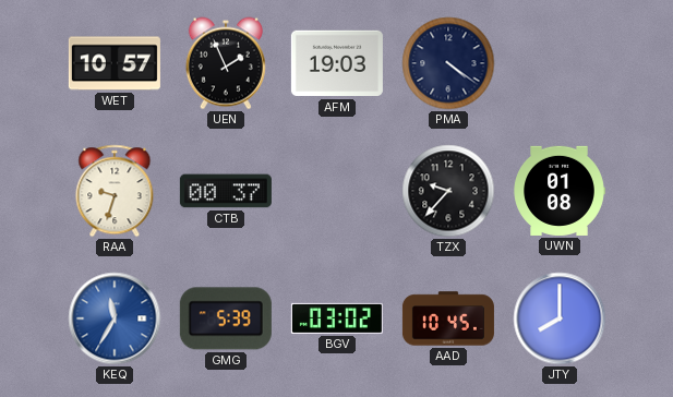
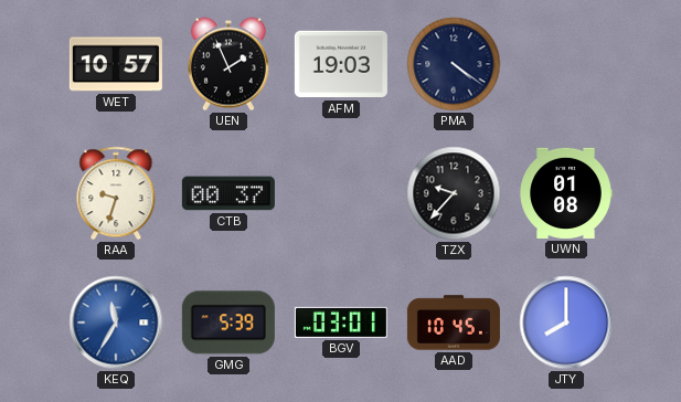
BGV: 03:02 -> 03:01
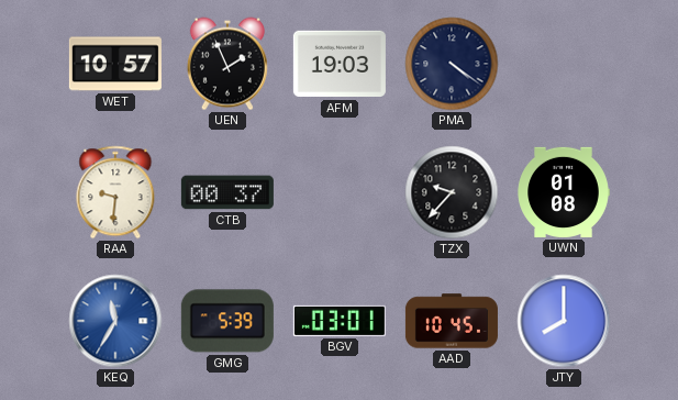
RAA: 9:33 -> 9:31
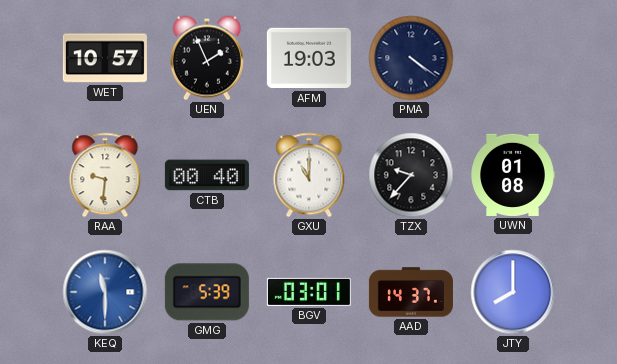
CTB: 00:37 -> 00:40
GXU: none -> 11:00
KEQ: 11:35 -> 11:30
AAD: 10:45 -> 14:37
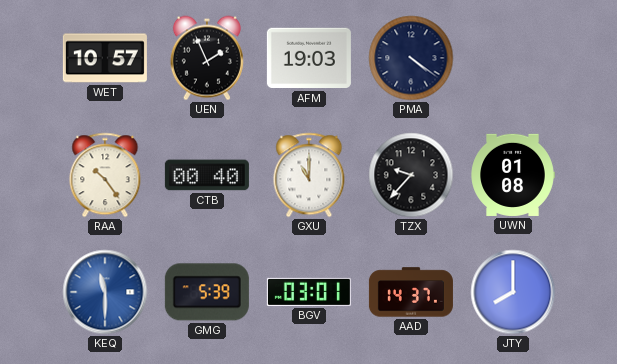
RAA: 9:31 -> 10:24
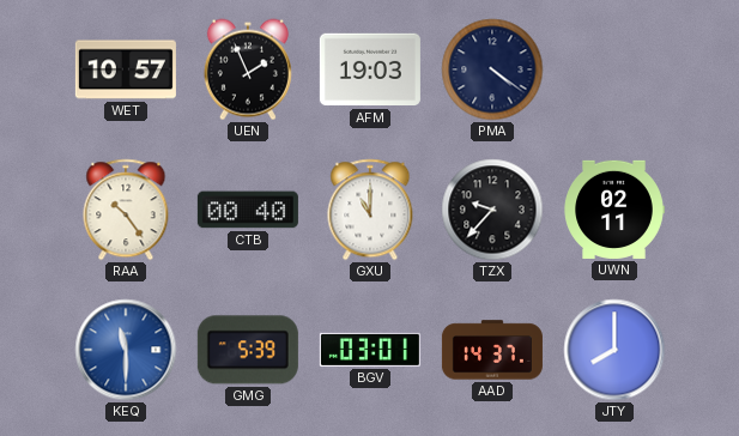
UWN: 01:08 -> 02:11
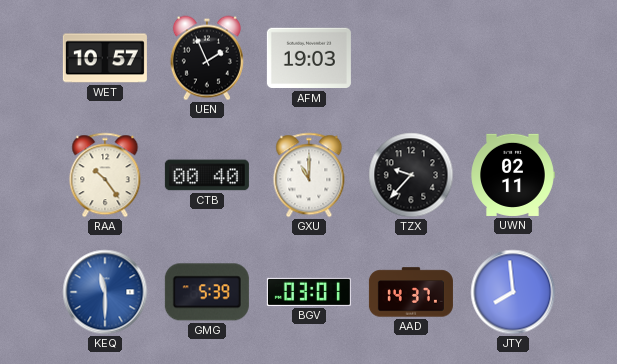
PMA: 4:21 -> none
JTY: 8:00 -> 7:59
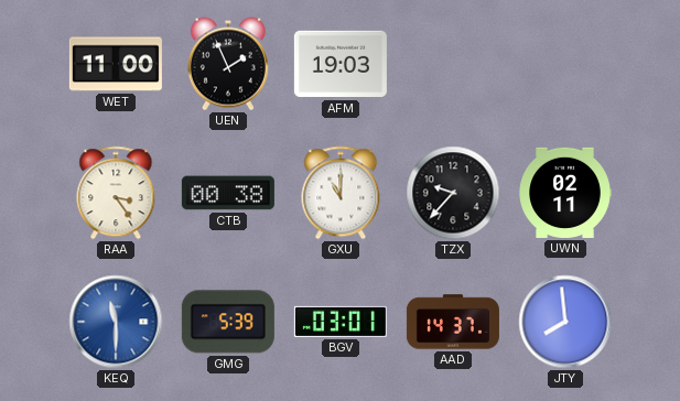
WET: 10:57 -> 11:00
RAA: 10:24 -> 3:24
CTB: 00:40 -> 00:38
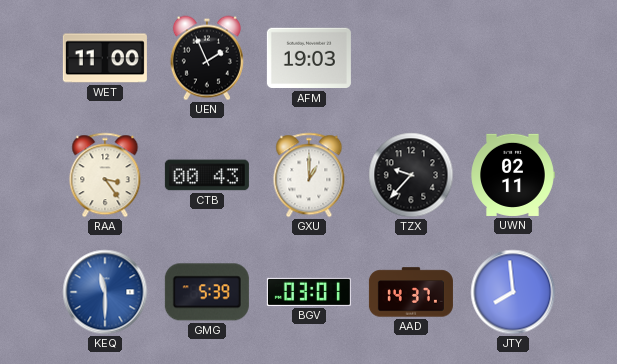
CTB: 00:38 -> 00:43
GXU: 11:00 -> 1:00
